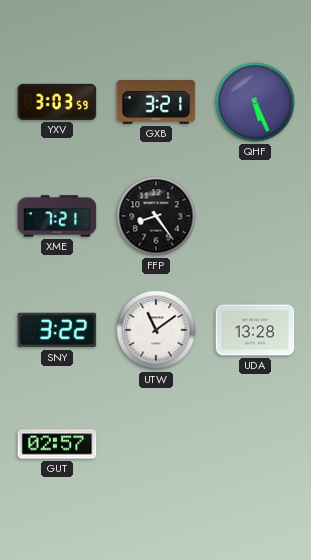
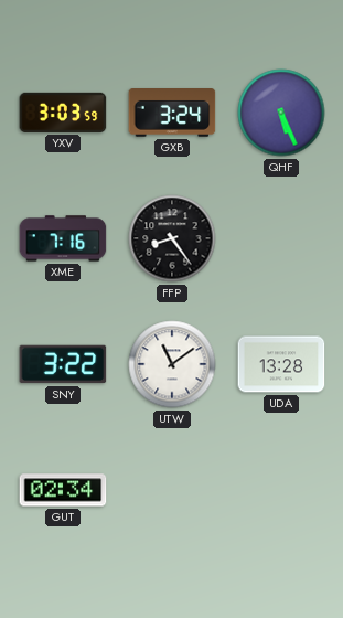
GXB: 3:21 -> 3:24
XME: 7:21 -> 7:16
GUT: 02:57 -> 02:34
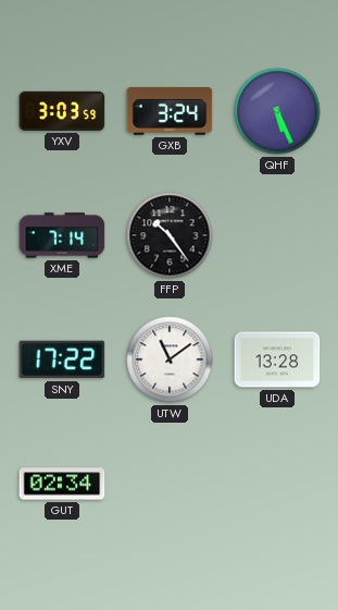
XME: 7:16 -> 7:14
FFP: 8:24 -> 10:24
SNY: 3:22 -> 17:22
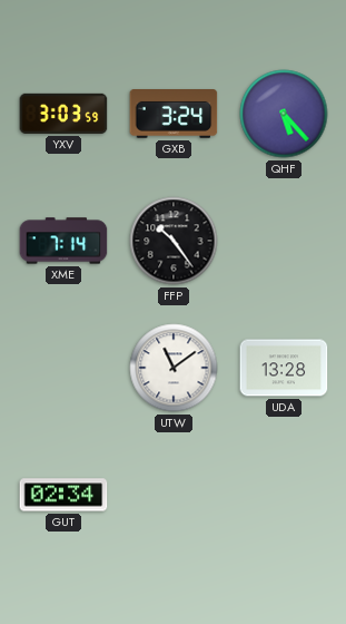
QHF: 5:26 -> 5:23
SNY: 17:22 -> none
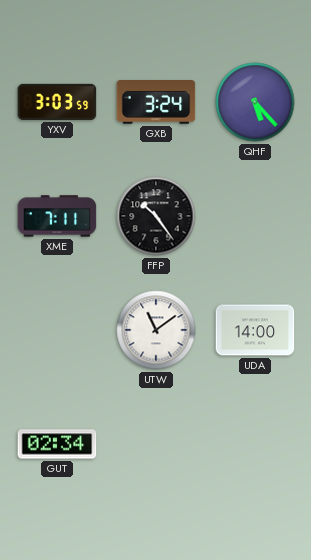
XME: 7:14 -> 7:11
UDA: 13:28 -> 14:00
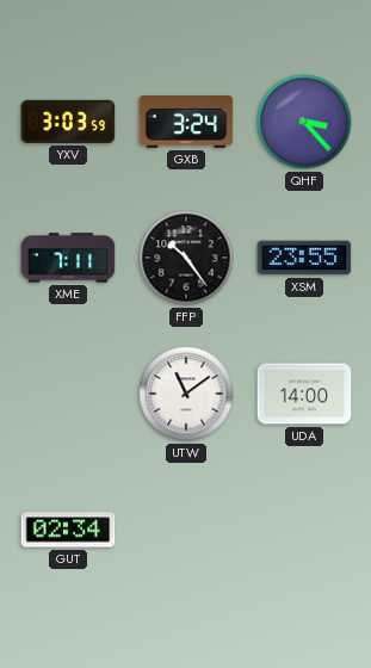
QHF: 5:23 -> 3:23
XSM: none -> 23:55
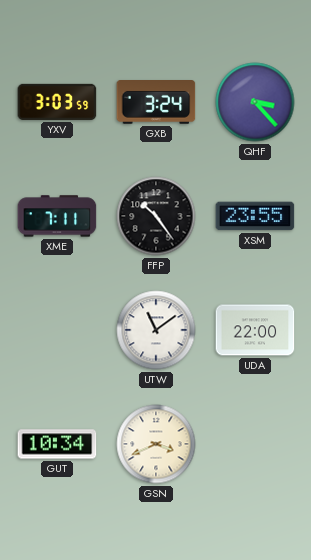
UDA: 14:00 -> 22:00
GUT: 02:34 -> 10:34
GSN: none -> 3:41
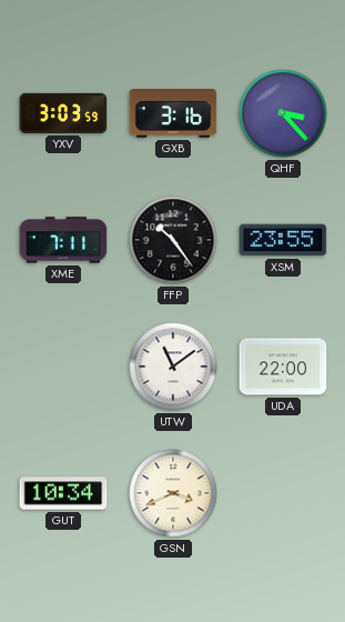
GXB: 3:24 -> 3:16
